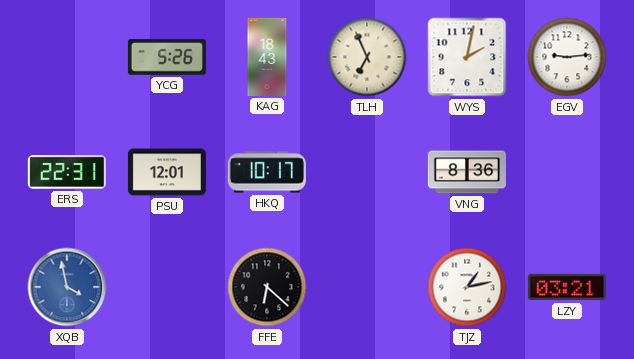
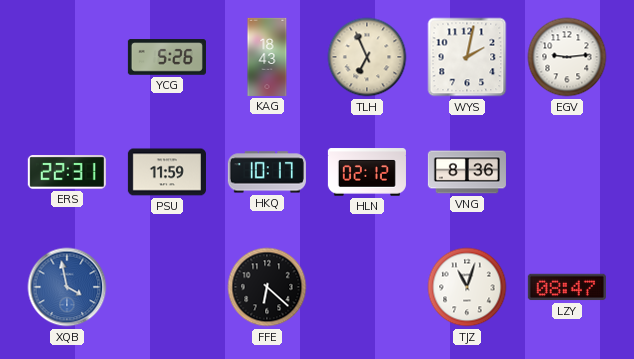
PSU: 12:01 -> 11:59
HLN: none -> 02:12
TJZ: 1:13 -> 11:03
LZY: 03:21 -> 08:47
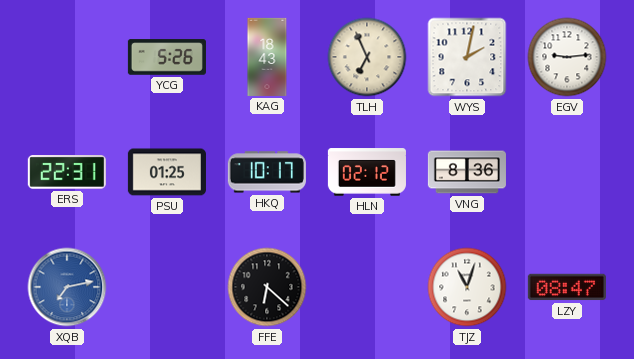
PSU: 11:59 -> 01:25
XQB: 3:58 -> 7:13
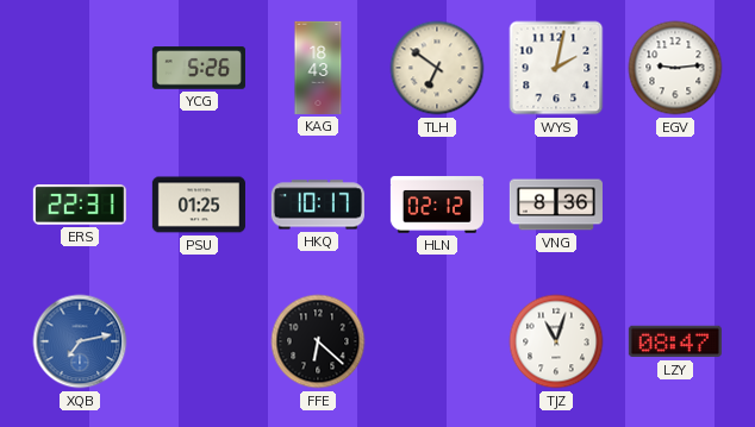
TLH: 6:56 -> 6:51
